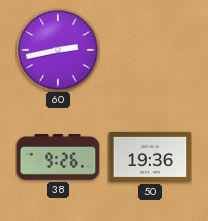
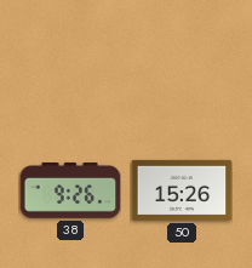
60: 2:43 -> none
50: 19:36 -> 15:26
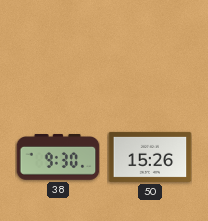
38: 9:26 -> 9:30
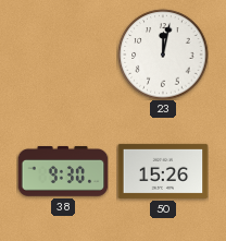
23: none -> 12:02
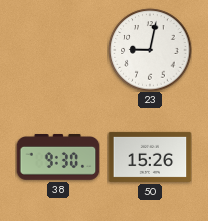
23: 12:02 -> 9:02
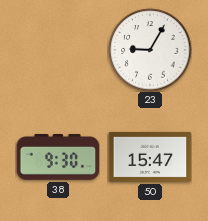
23: 9:02 -> 9:05
50: 15:26 -> 15:47
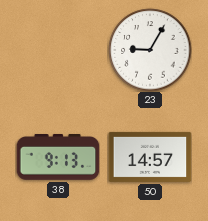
38: 9:30 -> 9:13
50: 15:47 -> 14:57
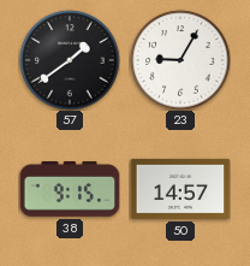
57: none -> 1:39
38: 9:13 -> 9:15
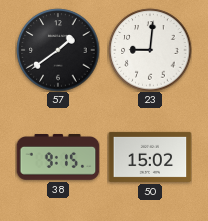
23: 9:05 -> 9:01
50: 14:57 -> 15:02
